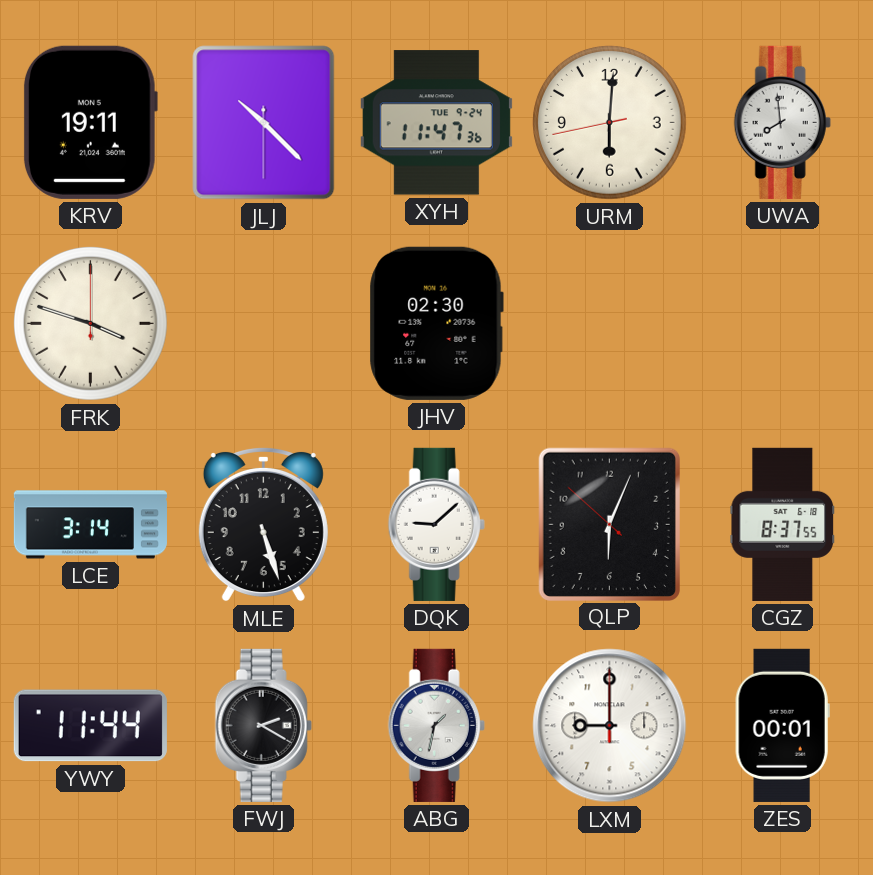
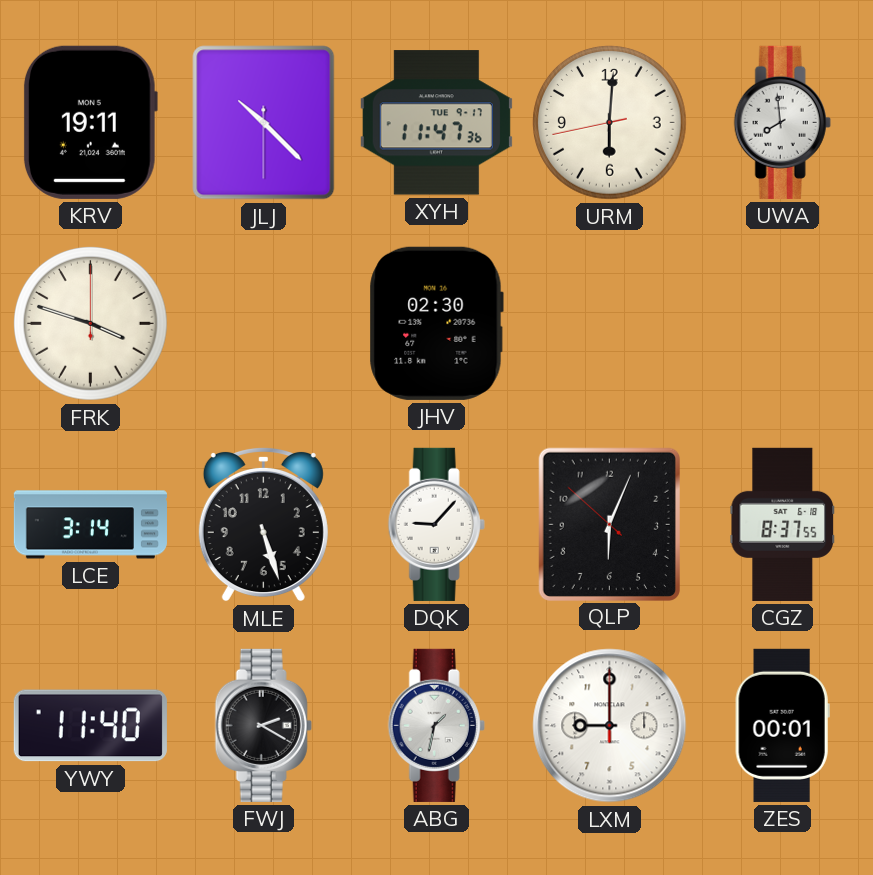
XYH date: TUE 9-24 -> TUE 9-17
DQK: 9:08 -> 9:07
YWY: 11:44 -> 11:40
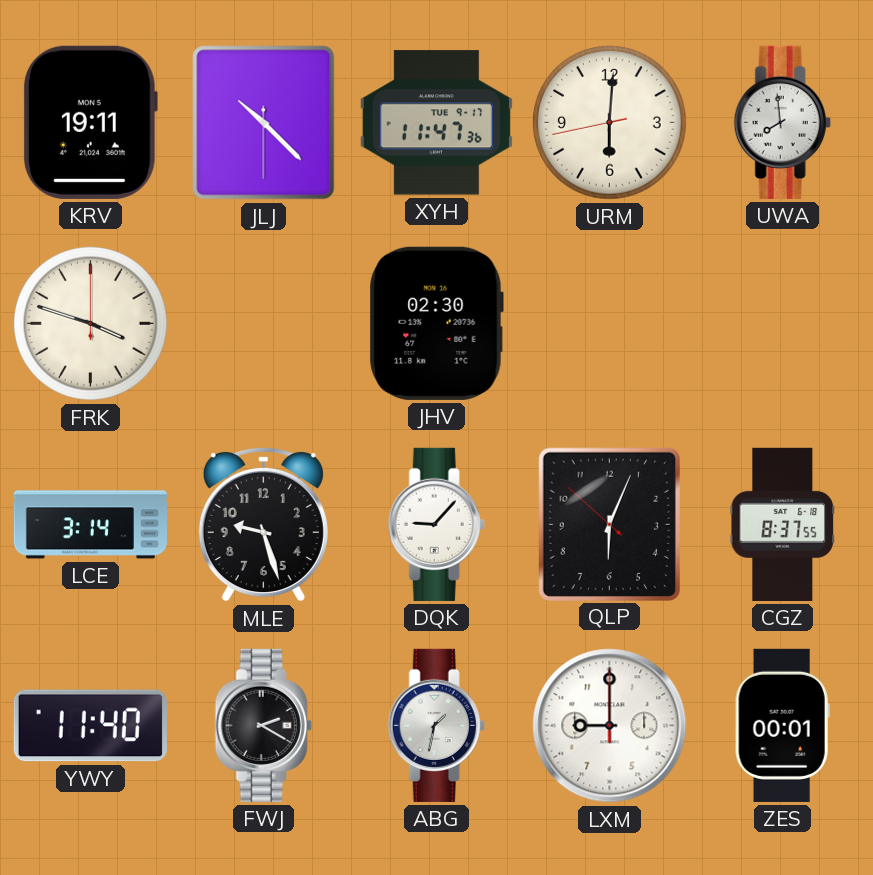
MLE: 5:27 -> 9:27
